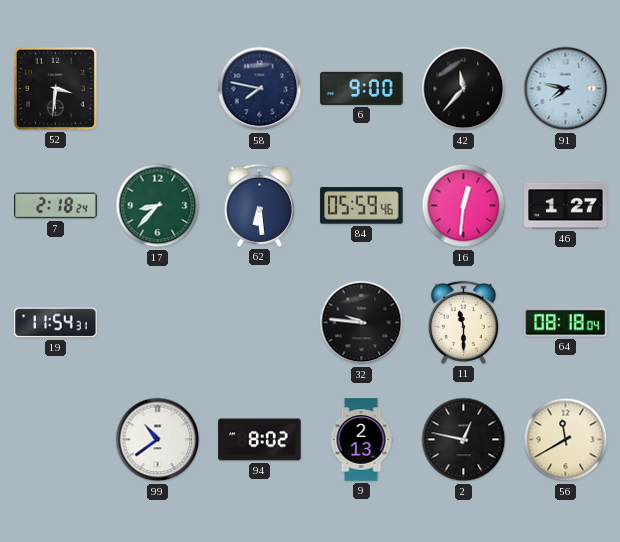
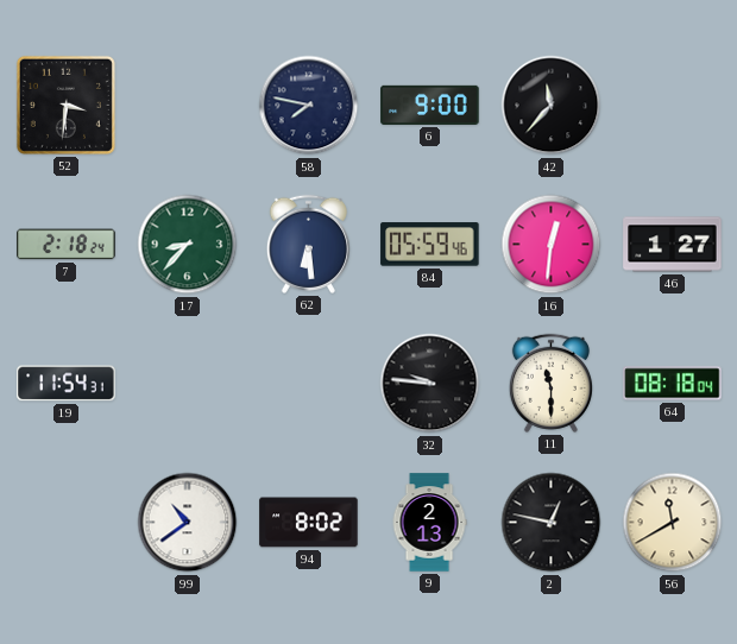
91: 7:47 -> none
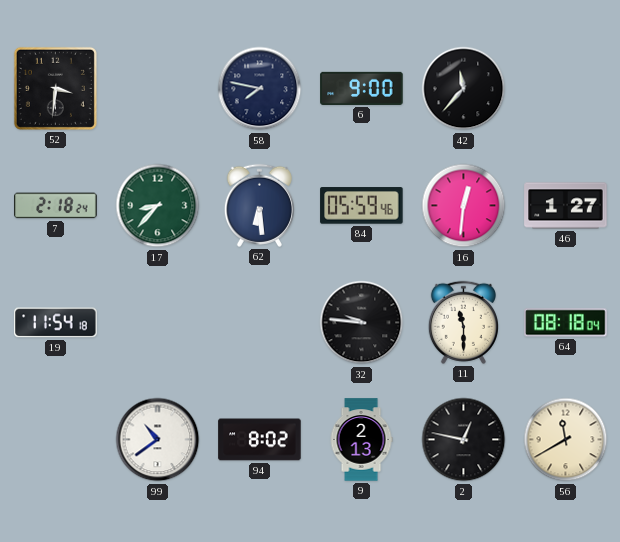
19: 11:54:31 -> 11:54:18
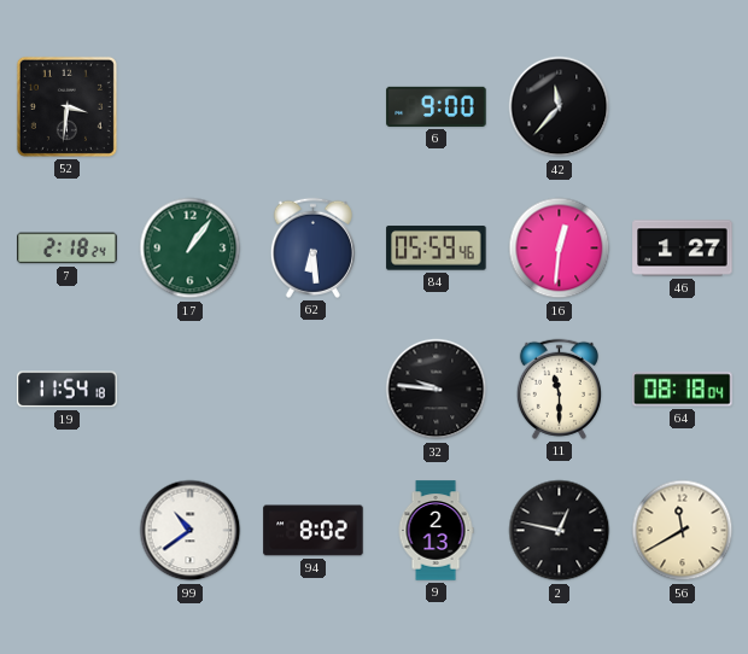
58: 7:47 -> none
17: 8:37 -> 1:06
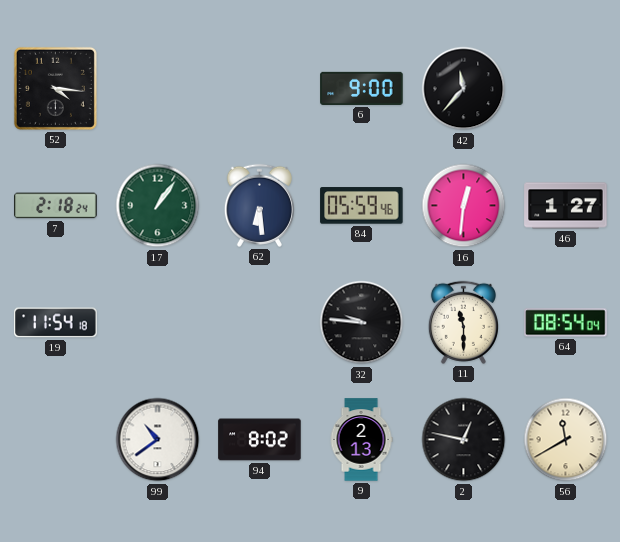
52: 3:31 -> 4:16
64: 08:18 -> 08:54
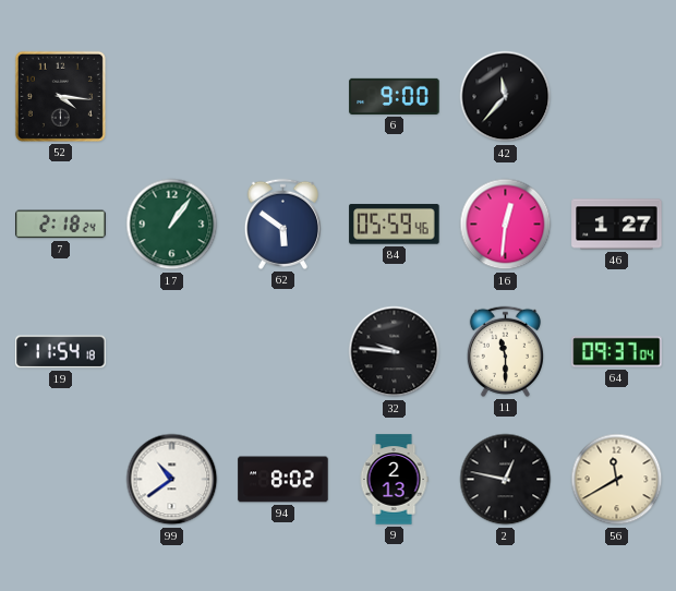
62: 6:29 -> 5:51
64: 08:54 -> 09:37
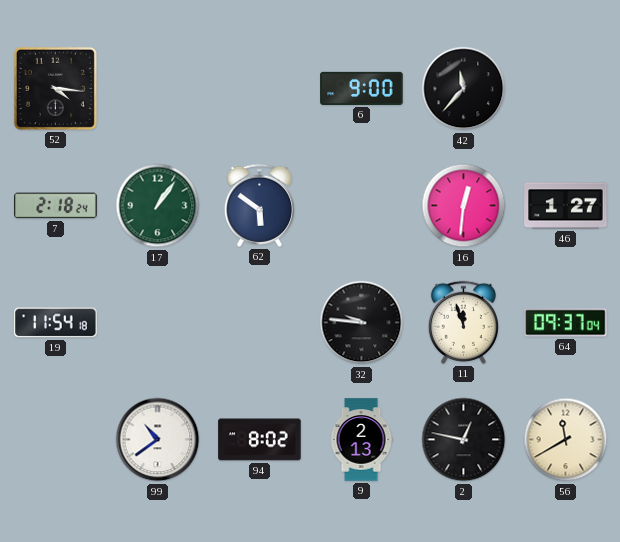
84: 05:59 -> none
11: 11:30 -> 11:57
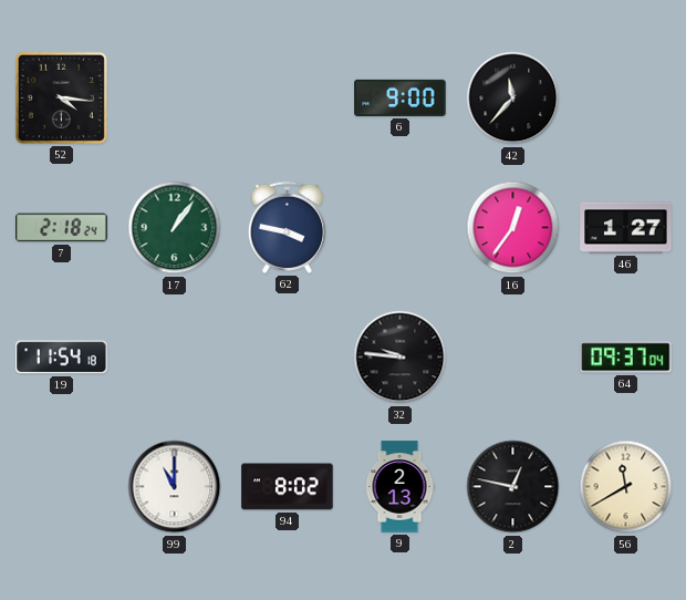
62: 5:51 -> 3:47
16: 12:31 -> 12:36
11: 11:57 -> none
99: 10:39 -> 11:00
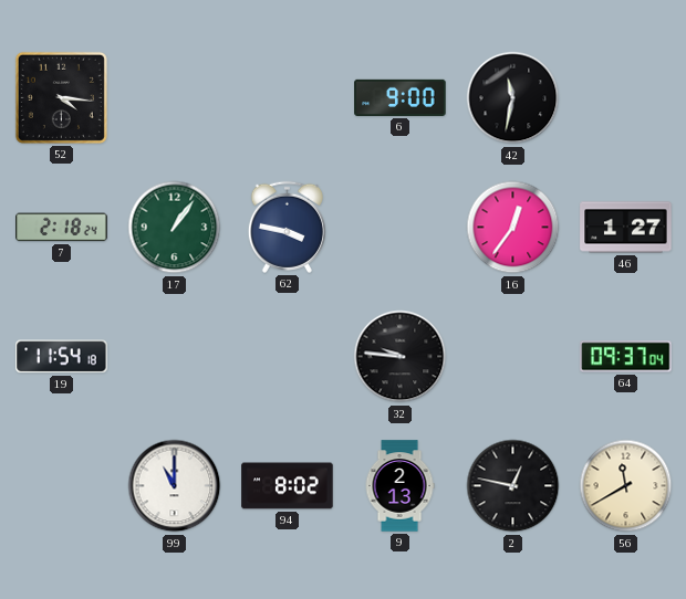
42: 11:37 -> 11:32
